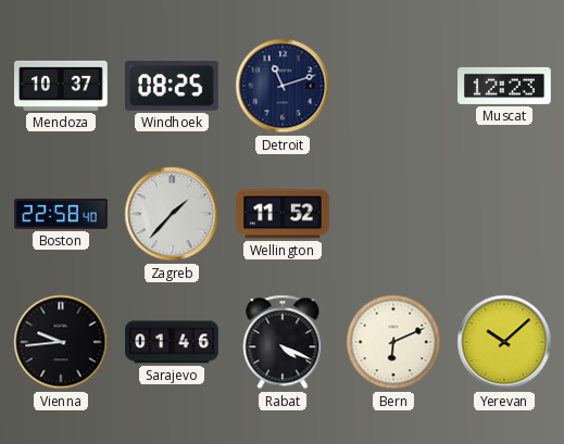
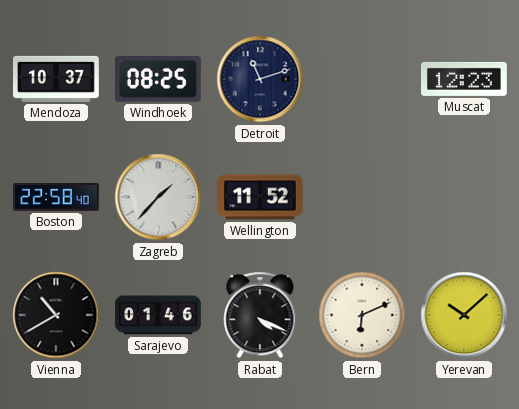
Vienna: 9:44 -> 10:40
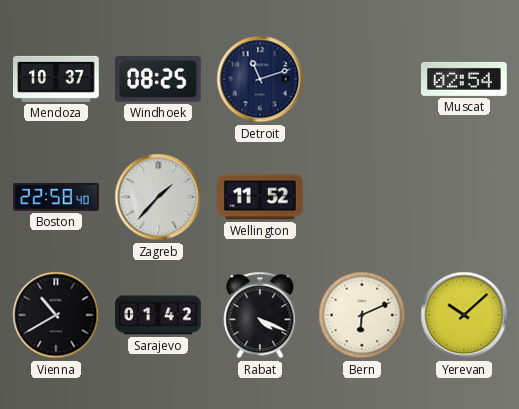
Muscat: 12:23 -> 02:54
Sarajevo: 01:46 -> 01:42
